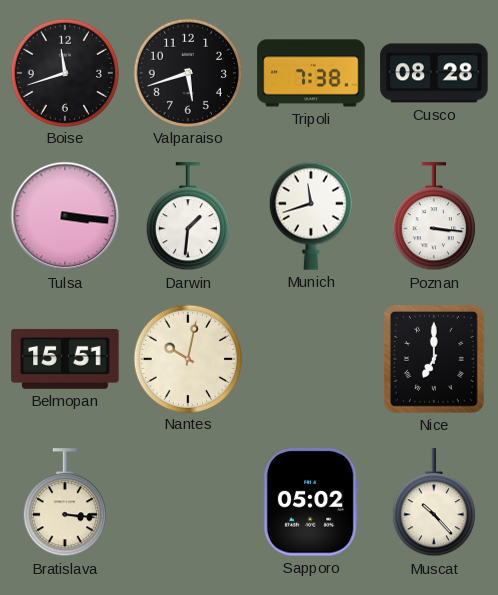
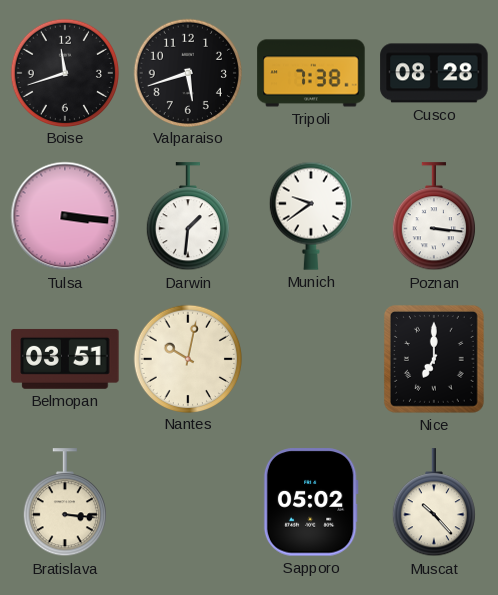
Munich: 11:42 -> 9:39
Belmopan: 15:51 -> 03:51
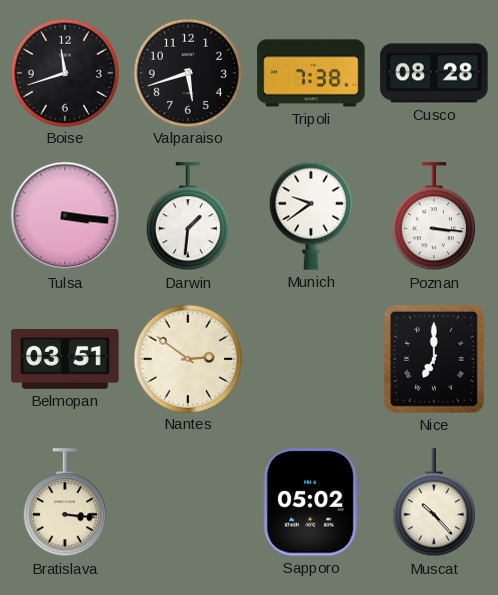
Nantes: 10:02 -> 2:51
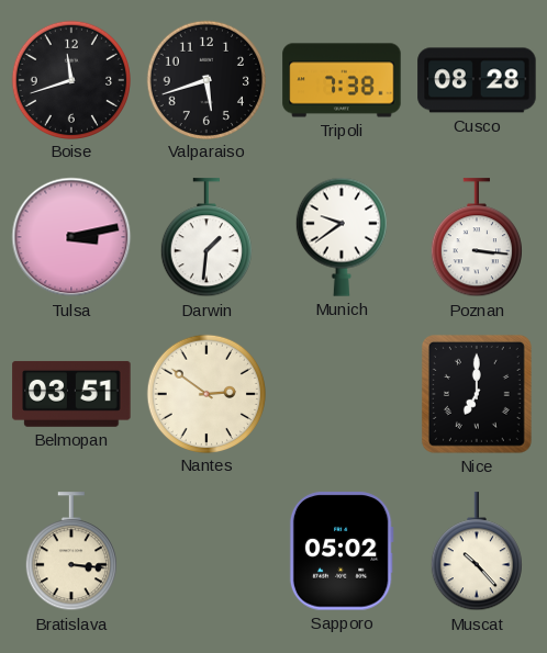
Tulsa: 3:16 -> 3:13
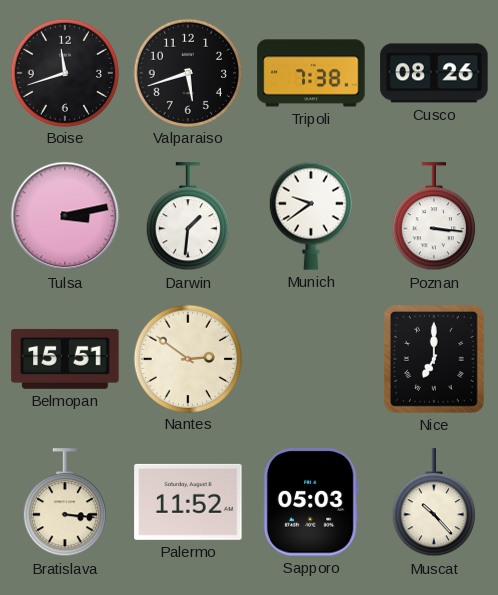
Cusco: 08:28 -> 08:26
Belmopan: 03:51 -> 15:51
Palermo: none -> 11:52
Sapporo: 05:02 -> 05:03
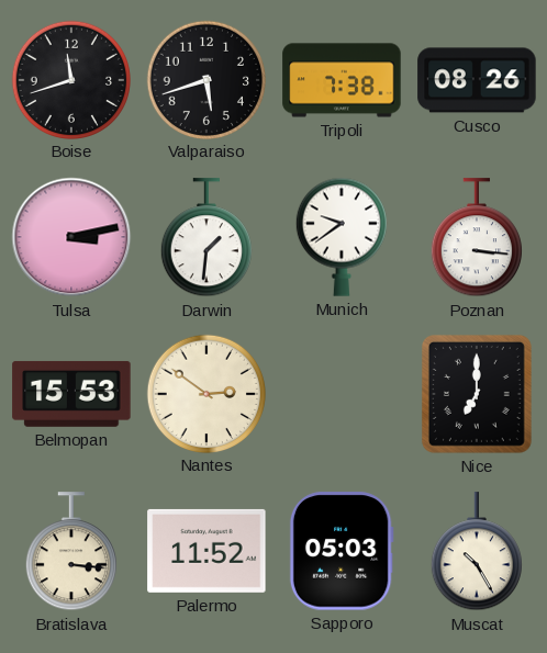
Belmopan: 15:51 -> 15:53
Muscat: 10:23 -> 10:25
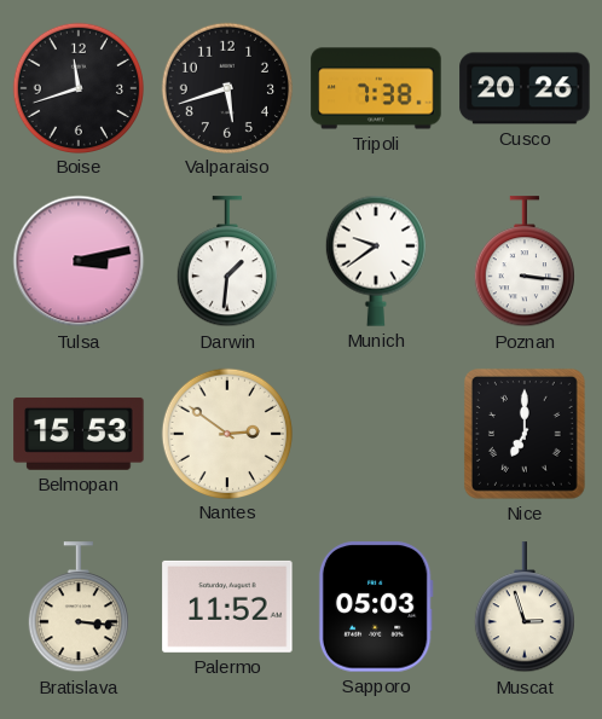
Cusco: 08:26 -> 20:26
Muscat: 10:25 -> 2:57
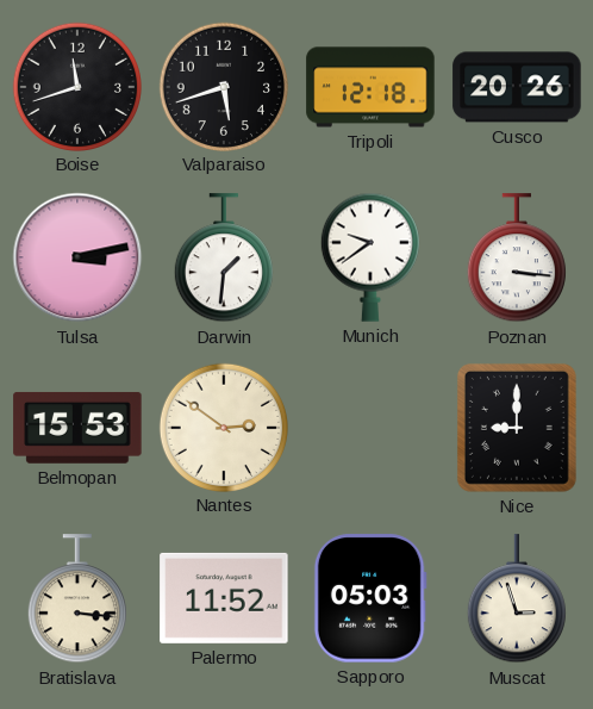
Tripoli: 7:38 -> 12:18
Nice: 7:00 -> 9:00
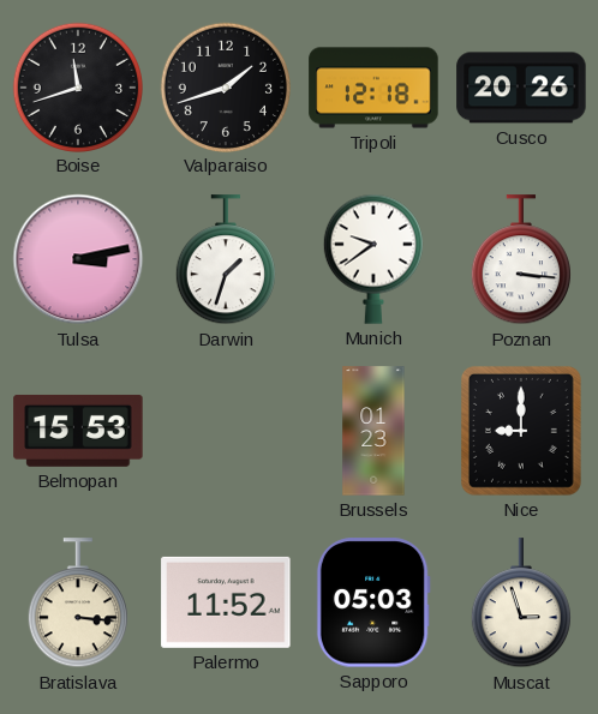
Valparaiso: 5:42 -> 1:42
Darwin: 1:31 -> 1:33
Nantes: 2:51 -> none
Brussels: none -> 01:23
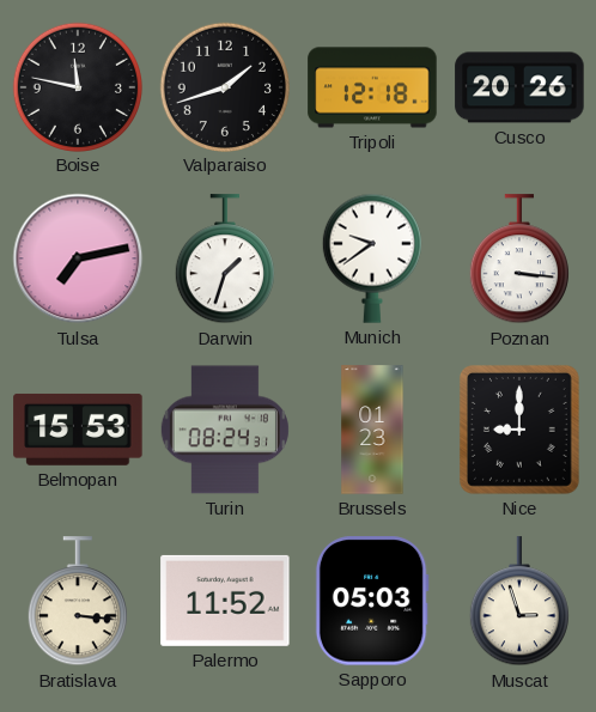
Boise: 11:42 -> 11:47
Tulsa: 3:13 -> 7:13
Turin: none -> 08:24
